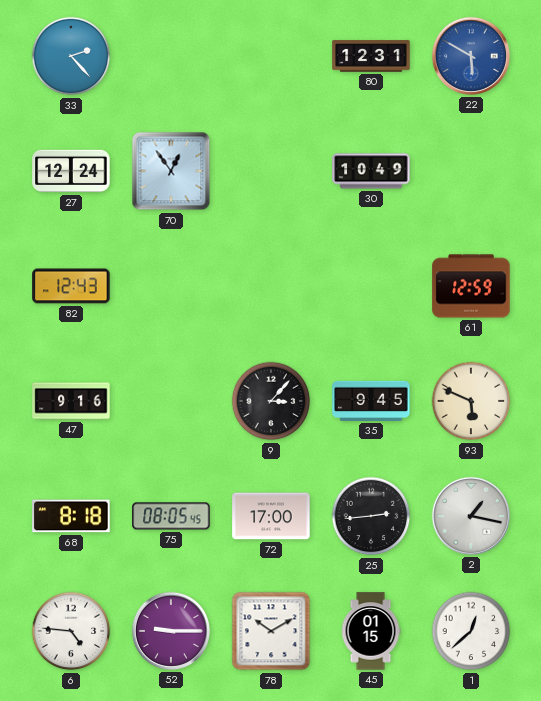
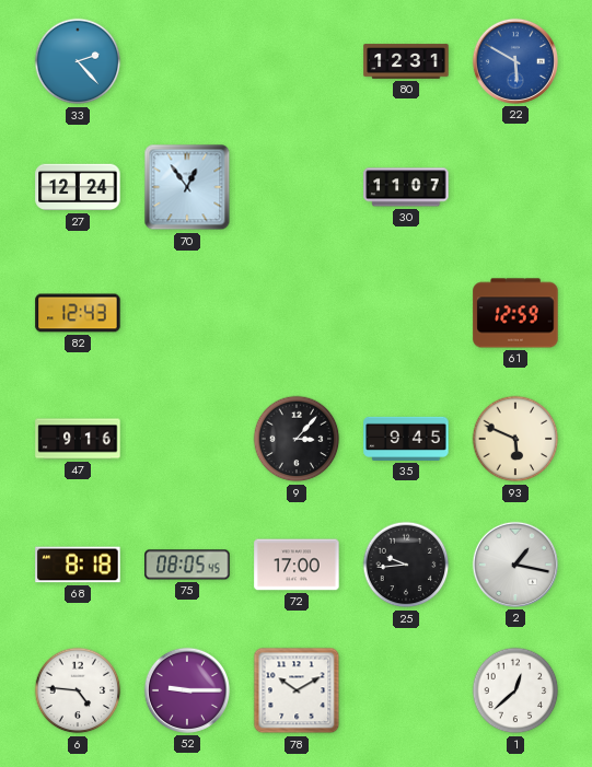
30: 10:49 -> 11:07
25: 2:44 -> 9:44
45: 01:15 -> none
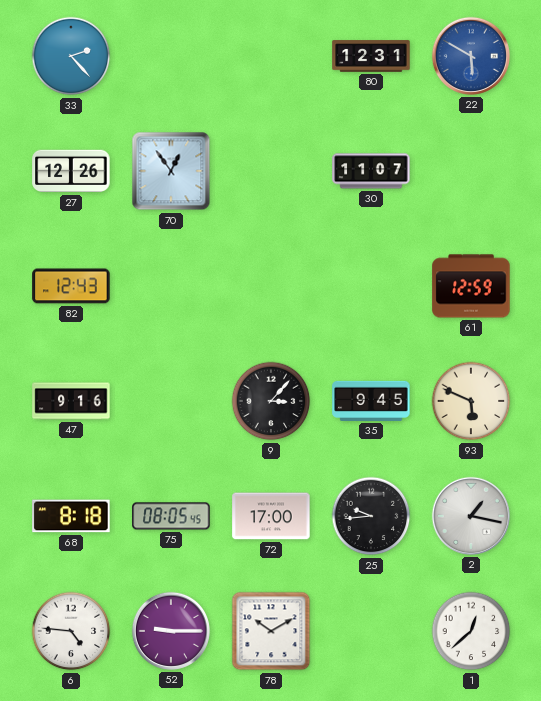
27: 12:24 -> 12:26
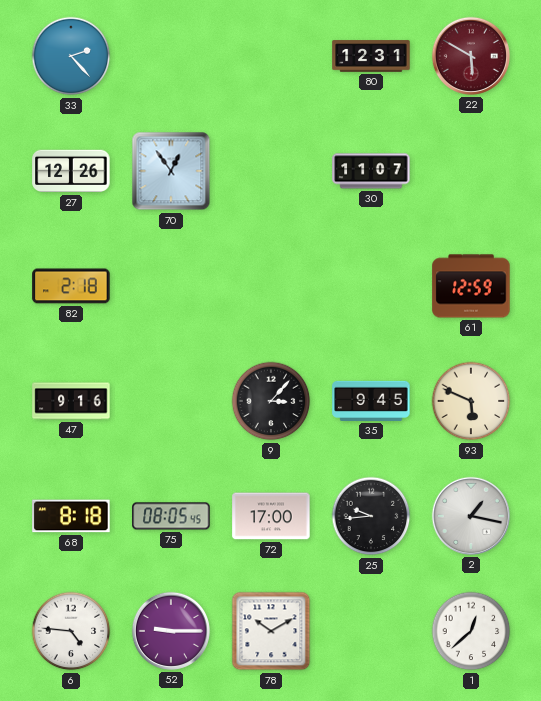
22 dial: blue -> burgundy
82: 12:43 -> 2:18
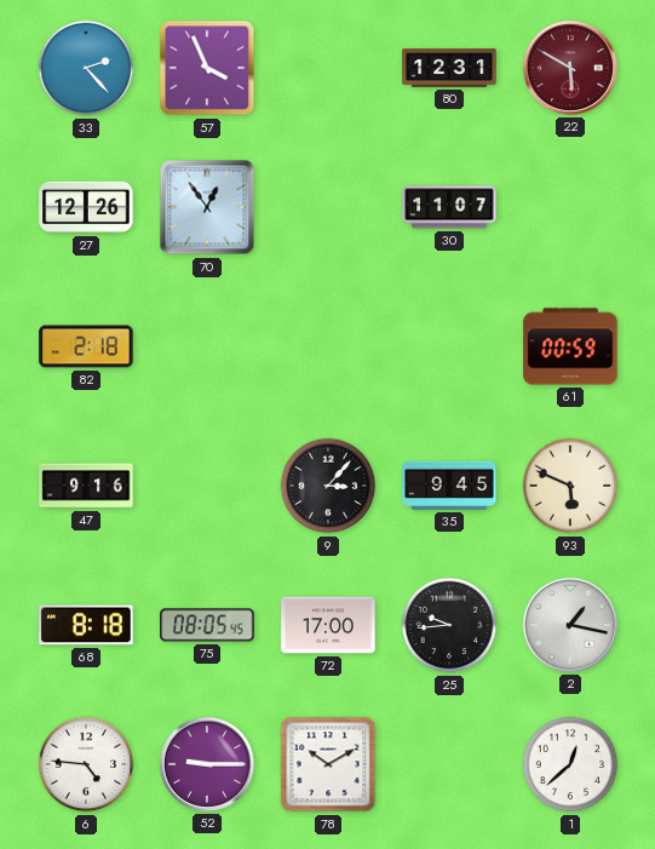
57: none -> 3:56
61: 12:59 -> 00:59
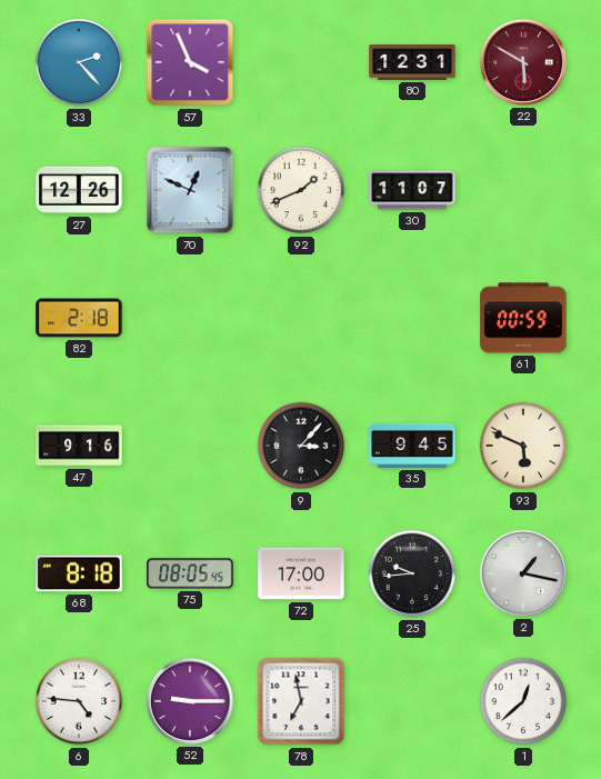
70: 12:54 -> 12:49
92: none -> 1:41
78: 10:10 -> 6:58
